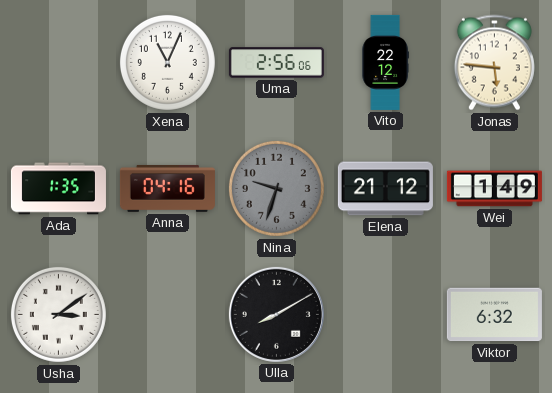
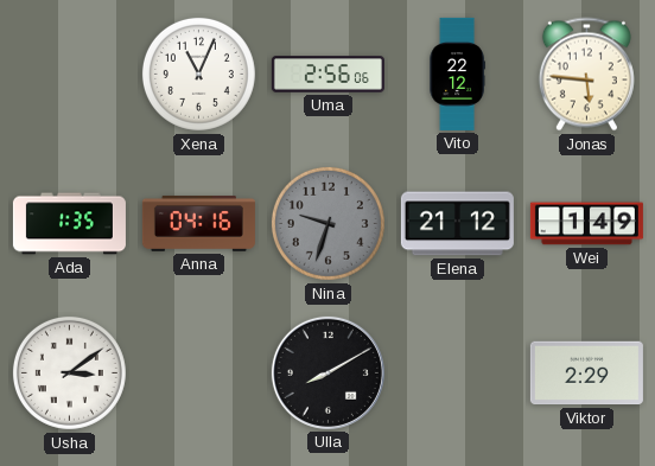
Viktor: 6:32 -> 2:29
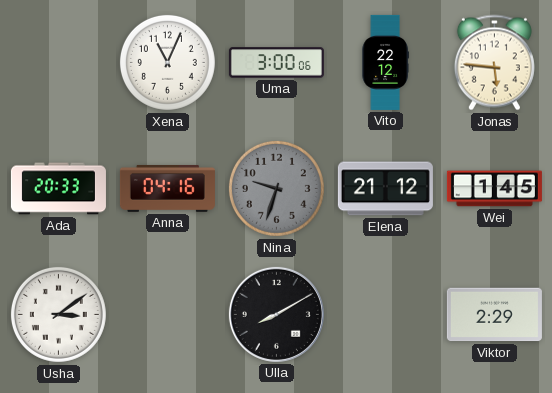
Uma: 2:56 -> 3:00
Ada: 1:35 -> 20:33
Wei: 1:49 -> 1:45
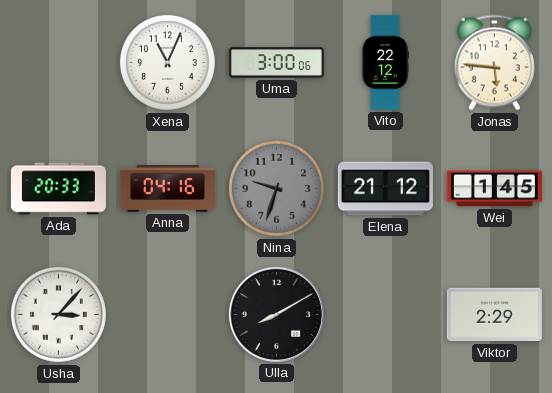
Usha: 3:09 -> 3:07
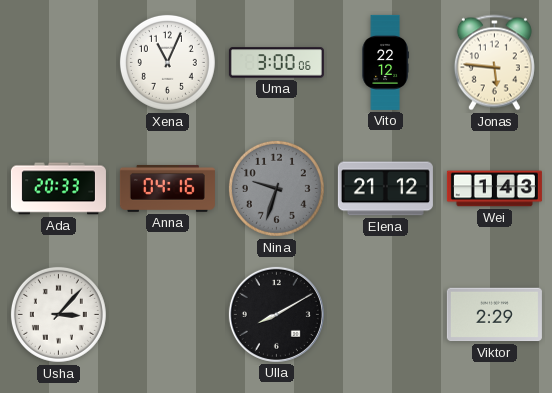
Wei: 1:45 -> 1:43
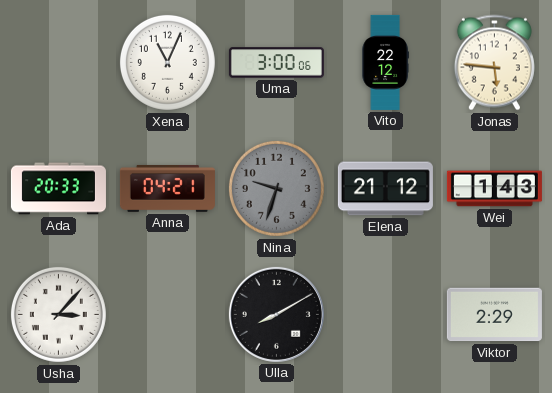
Anna: 04:16 -> 04:21
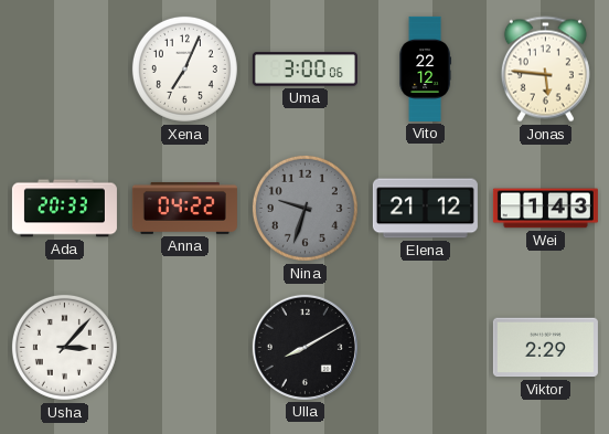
Xena: 11:04 -> 7:04
Anna: 04:21 -> 04:22
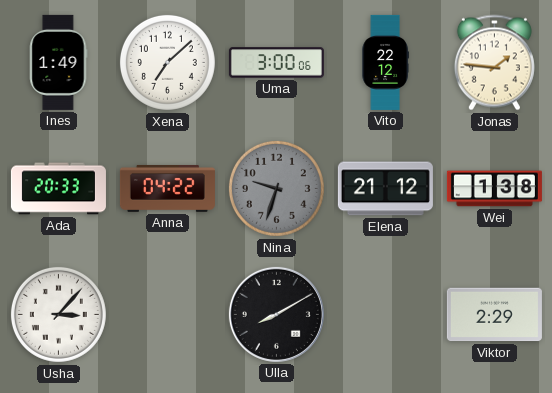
Ines: none -> 1:49
Xena: 7:04 -> 7:08
Jonas: 5:46 -> 1:46
Wei: 1:43 -> 1:38
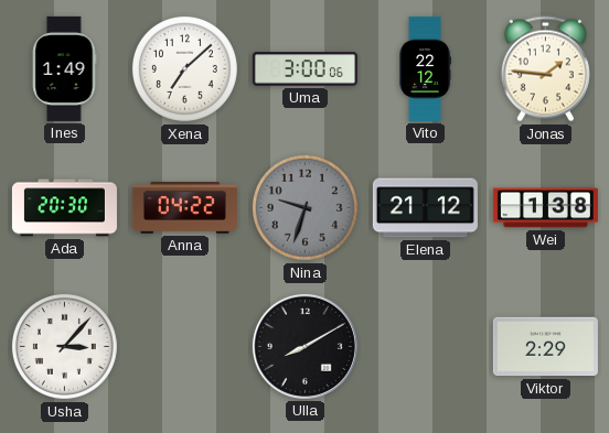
Ada: 20:33 -> 20:30
